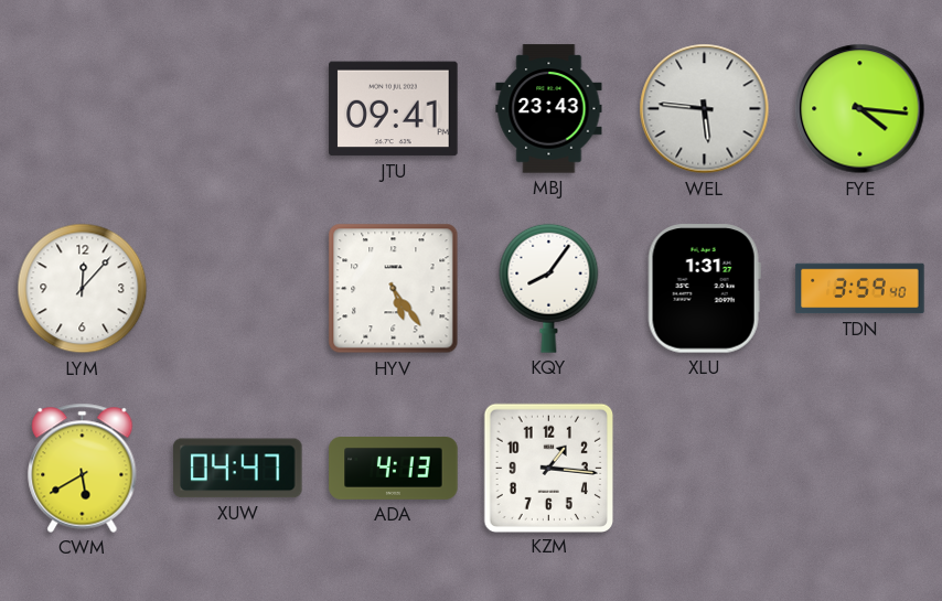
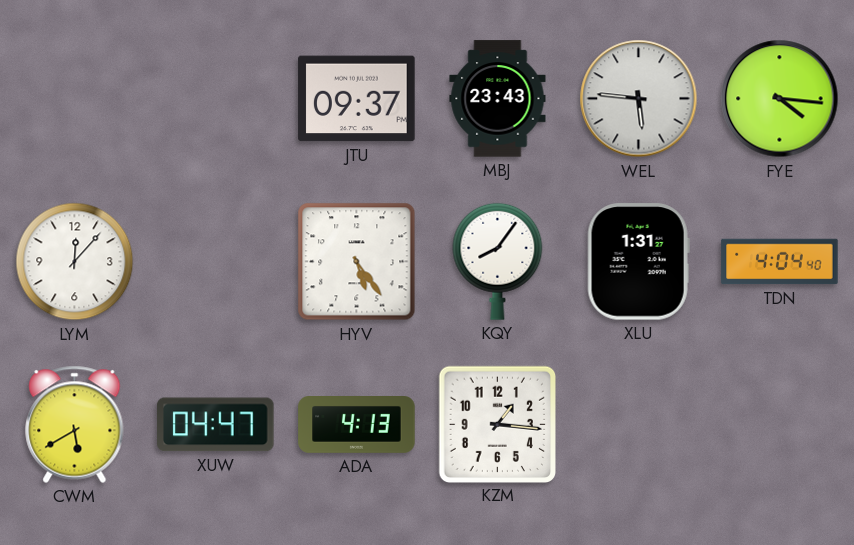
JTU: 09:41 -> 09:37
TDN: 3:59 -> 4:04
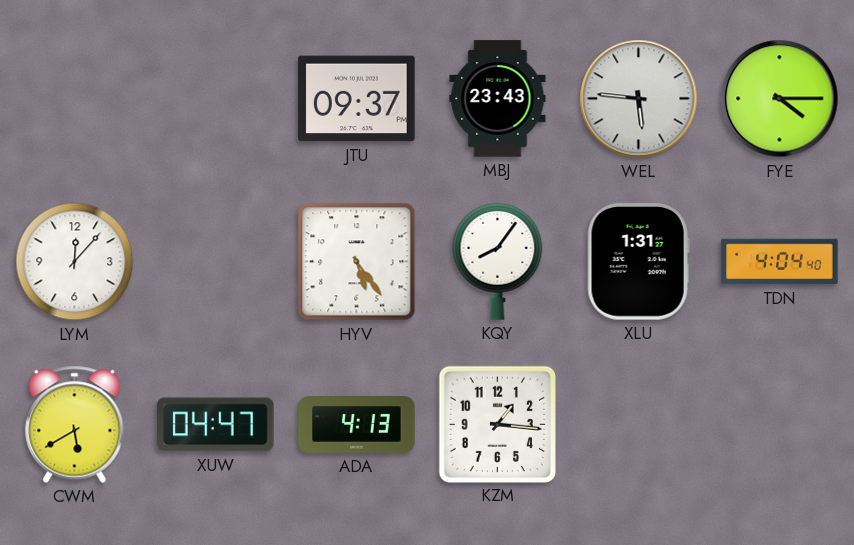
FYE: 4:16 -> 4:15
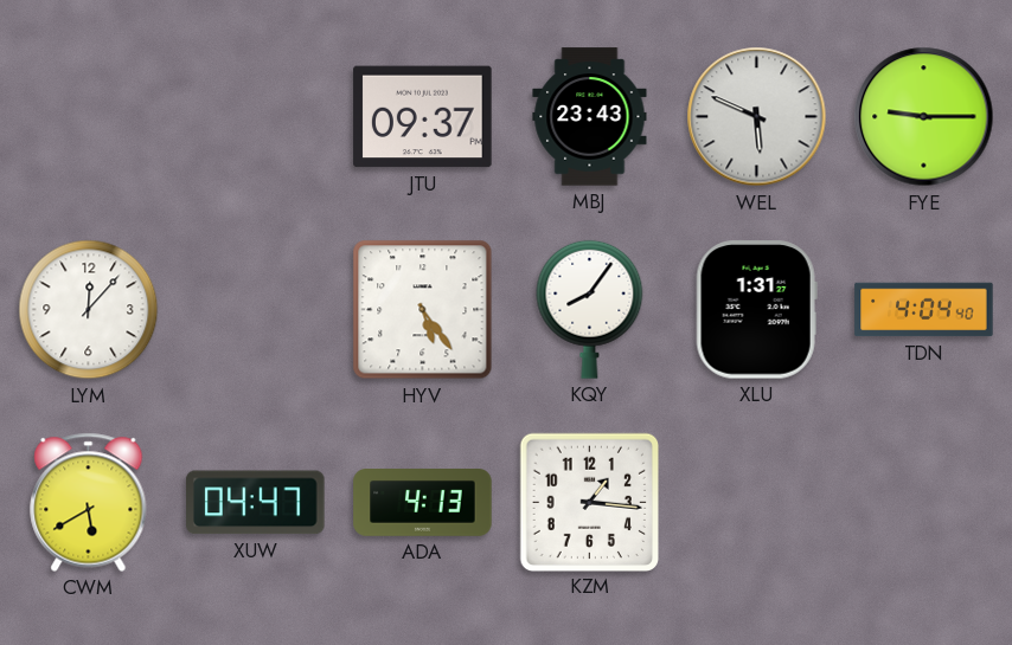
WEL: 5:46 -> 5:49
FYE: 4:15 -> 9:15
